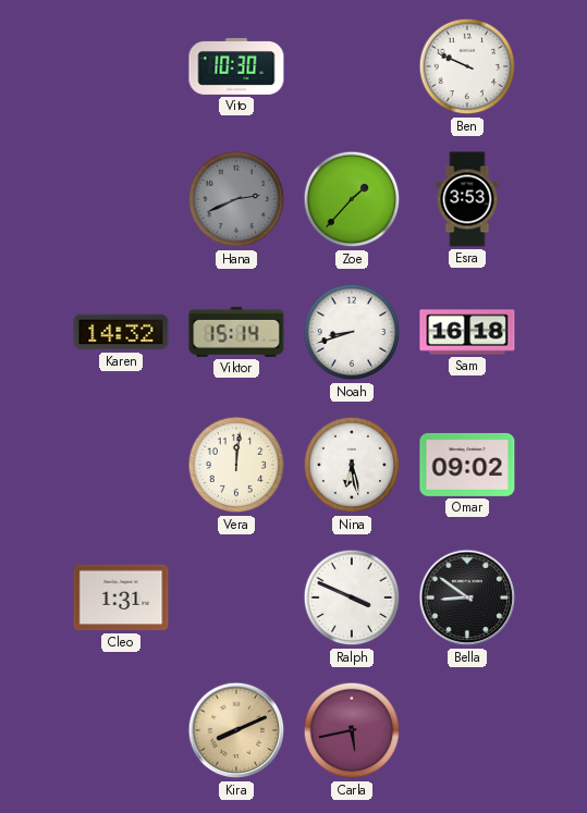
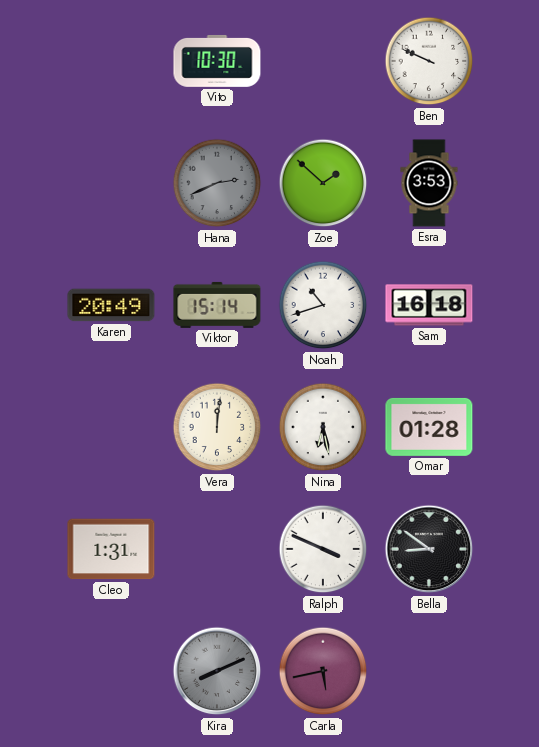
Zoe: 1:37 -> 1:52
Karen: 14:32 -> 20:49
Noah: 8:42 -> 10:42
Omar: 09:02 -> 01:28
Kira dial: champagne -> grey
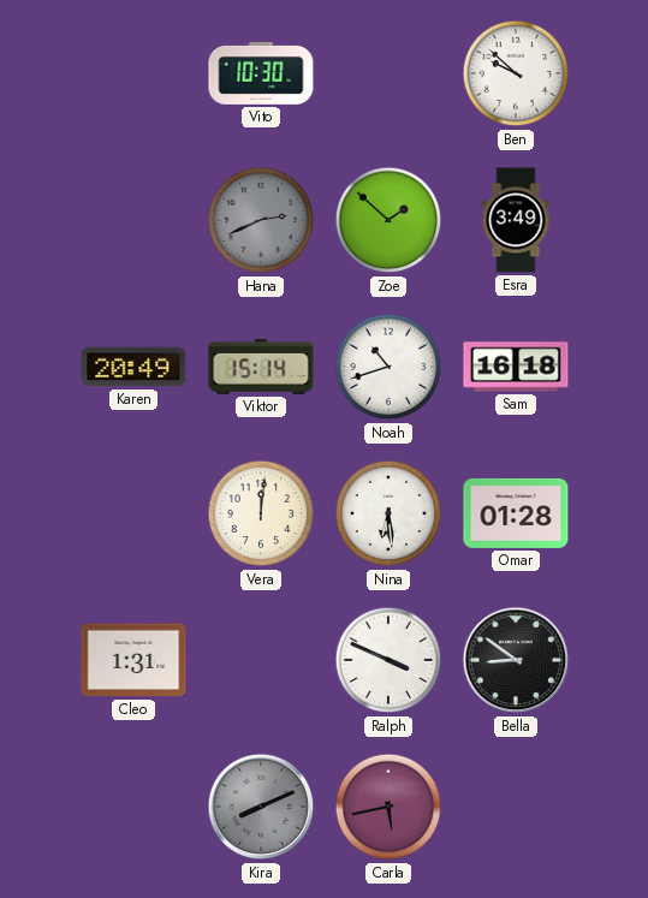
Ben: 9:49 -> 9:52
Esra: 3:53 -> 3:49
Nina: 6:28 -> 6:29
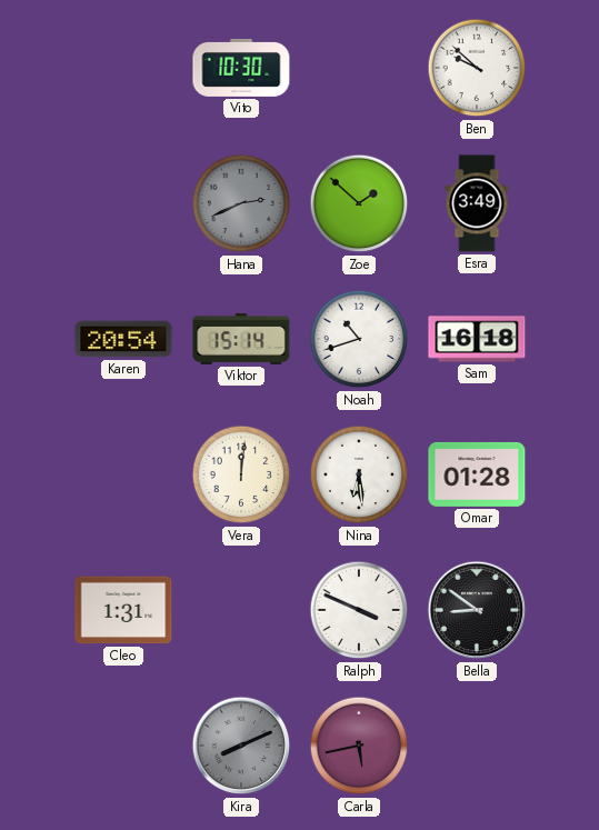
Karen: 20:49 -> 20:54
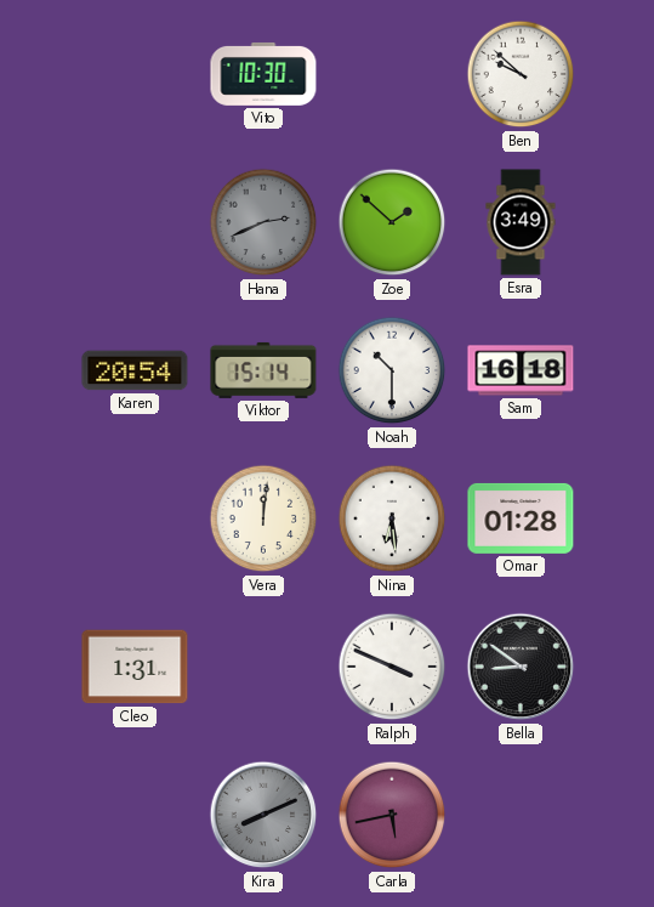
Noah: 10:42 -> 10:30
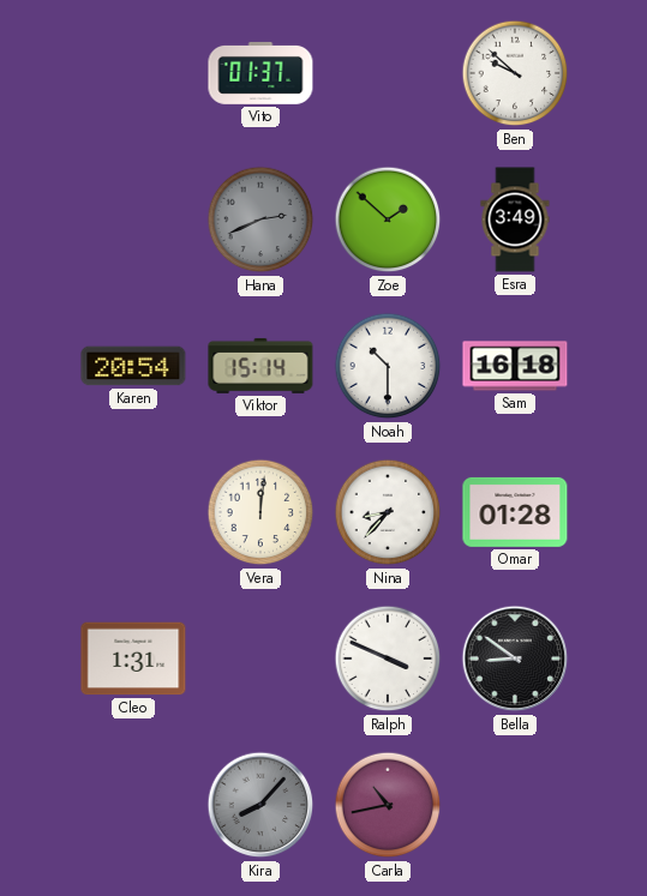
Vito: 10:30 -> 01:37
Nina: 6:29 -> 8:37
Kira: 8:11 -> 8:07
Carla: 5:43 -> 10:43
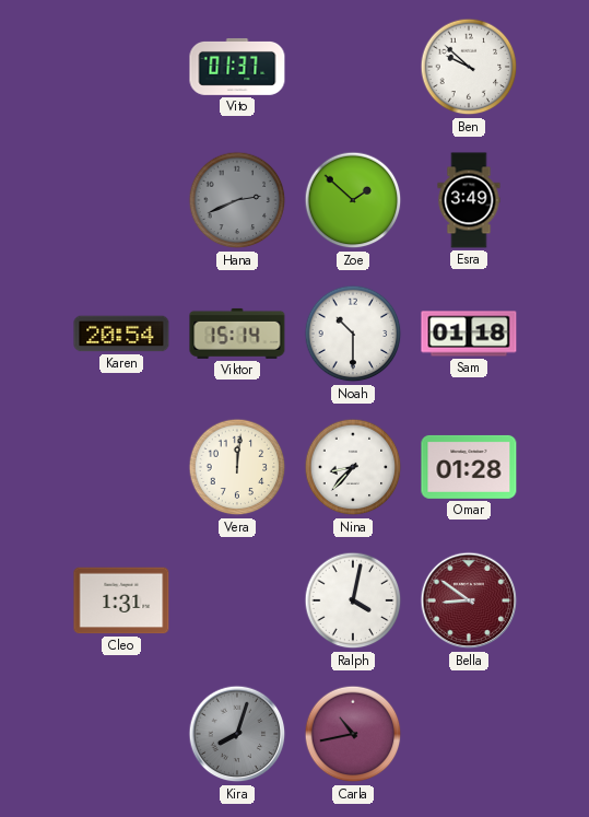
Sam: 16:18 -> 01:18
Ralph: 3:49 -> 4:02
Bella dial: black -> burgundy
Kira: 8:07 -> 8:03
